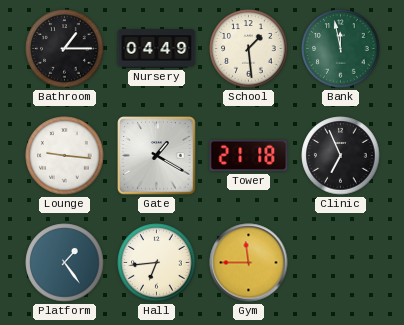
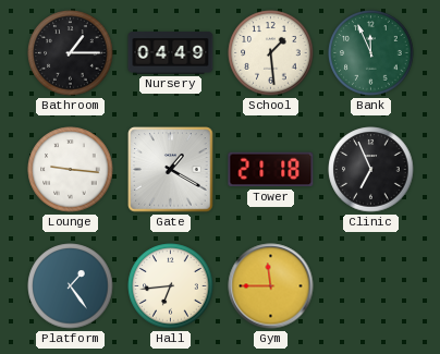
Bank: 11:58 -> 11:56
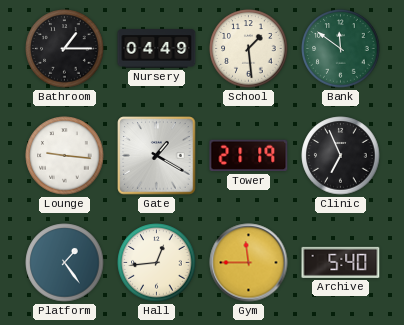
Bank: 11:56 -> 11:51
Tower: 21:18 -> 21:19
Hall: 6:44 -> 12:44
Archive: none -> 5:40
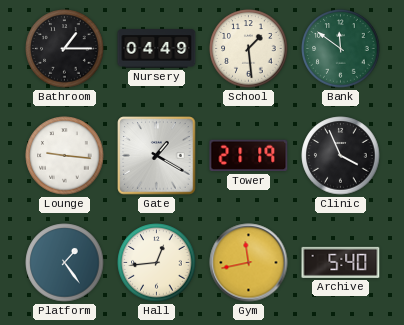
Clinic: 6:56 -> 3:56
Gym: 11:45 -> 11:43
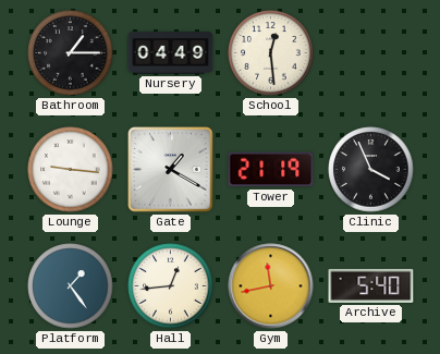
School: 1:29 -> 12:29
Bank: 11:51 -> none
